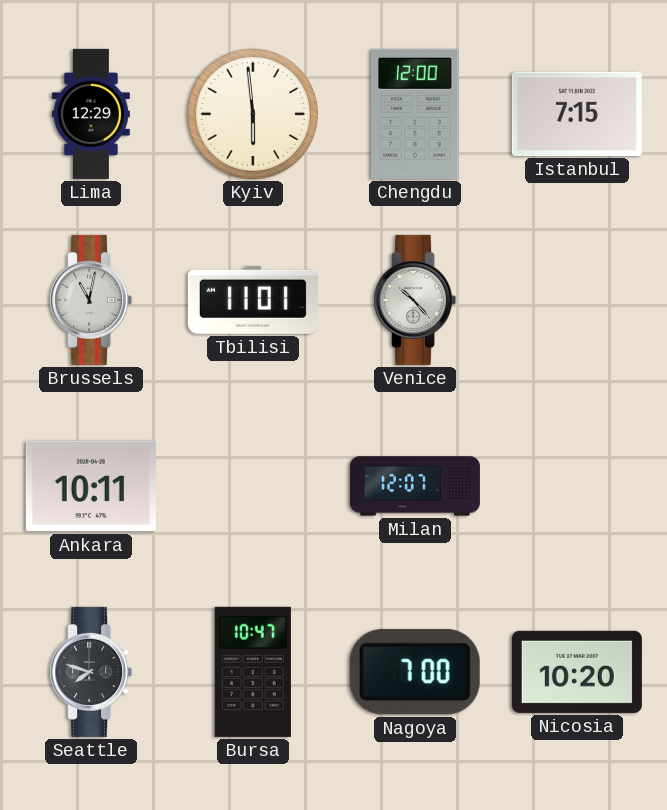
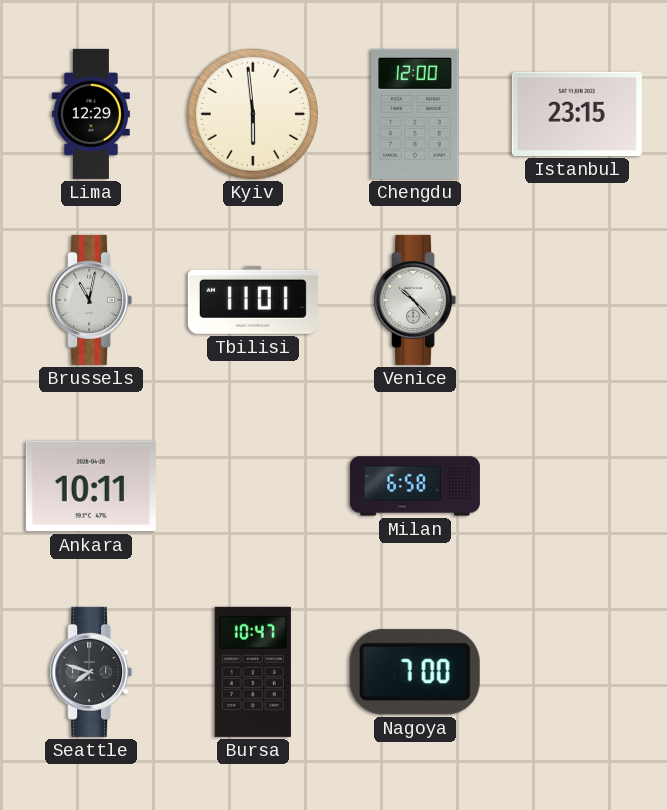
Istanbul: 7:15 -> 23:15
Milan: 12:07 -> 6:58
Nicosia: 10:20 -> none
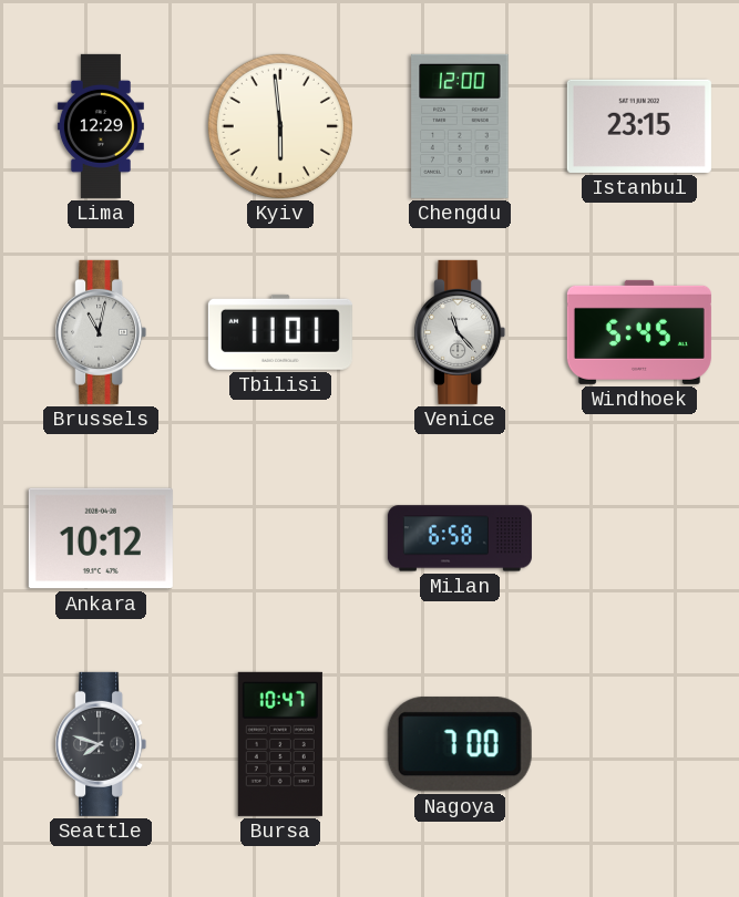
Venice: 10:23 -> 11:23
Windhoek: none -> 5:45
Ankara: 10:11 -> 10:12
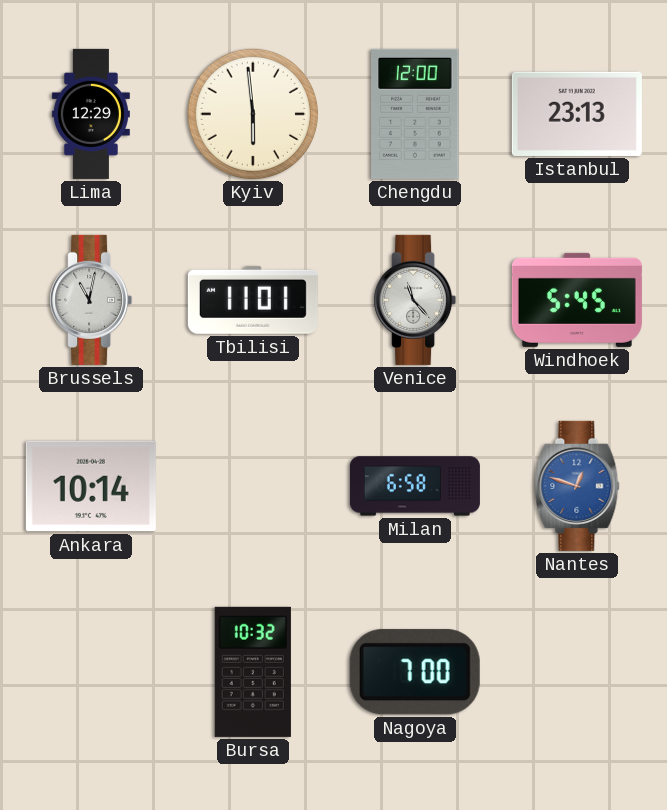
Istanbul: 23:15 -> 23:13
Ankara: 10:12 -> 10:14
Nantes: none -> 12:48
Seattle: 7:48 -> none
Bursa: 10:47 -> 10:32
